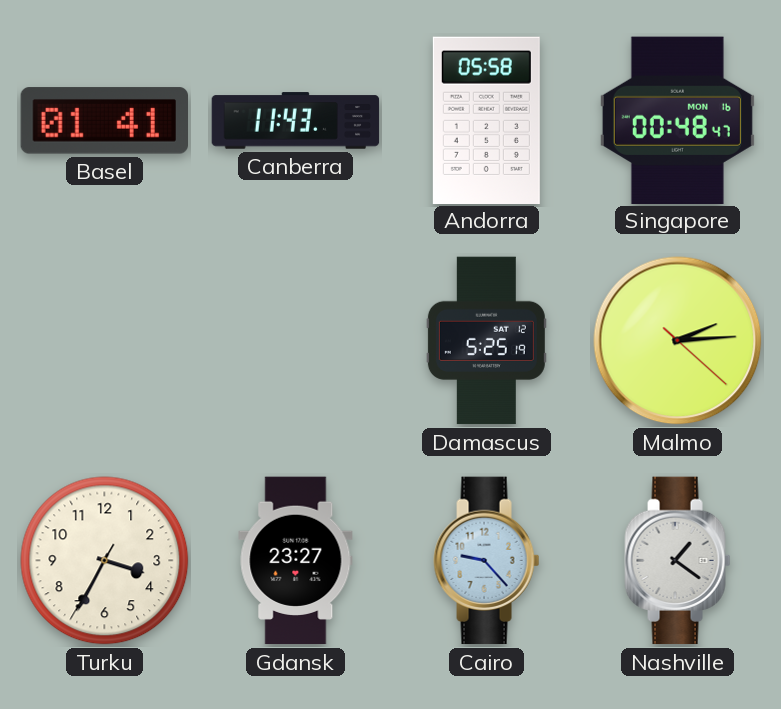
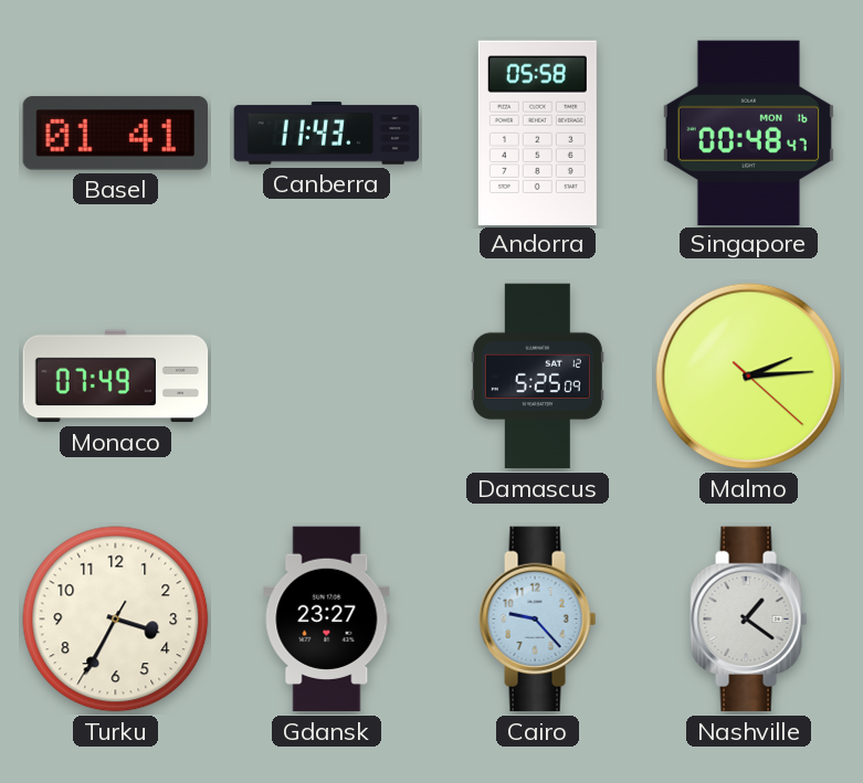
Monaco: none -> 07:49
Damascus: 5:25:19 -> 5:25:09
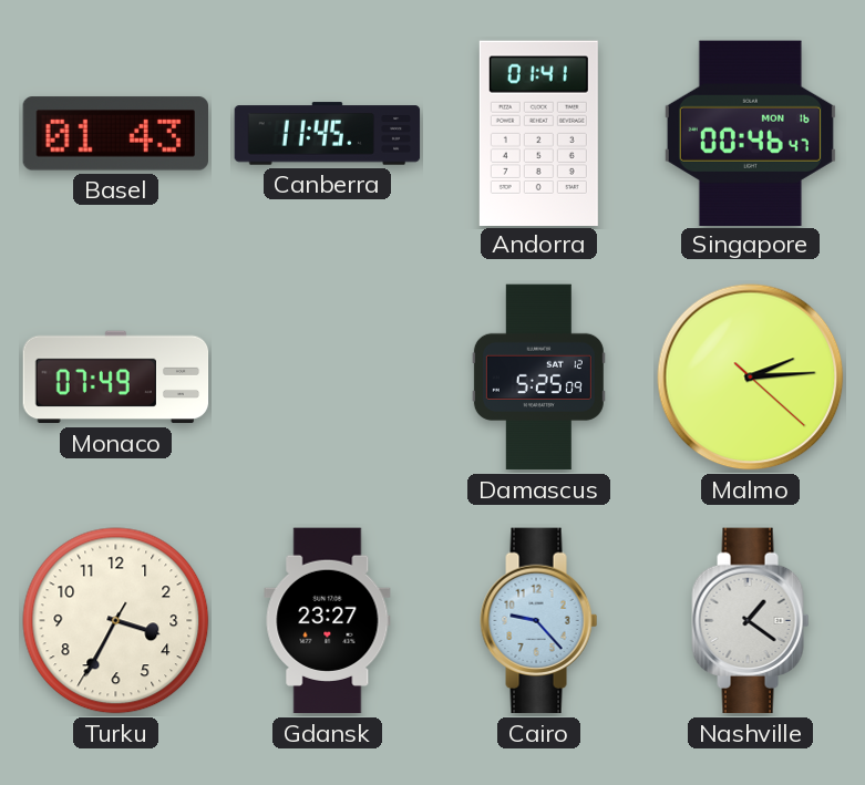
Basel: 01:41 -> 01:43
Canberra: 11:43 -> 11:45
Andorra: 05:58 -> 01:41
Singapore: 00:48 -> 00:46
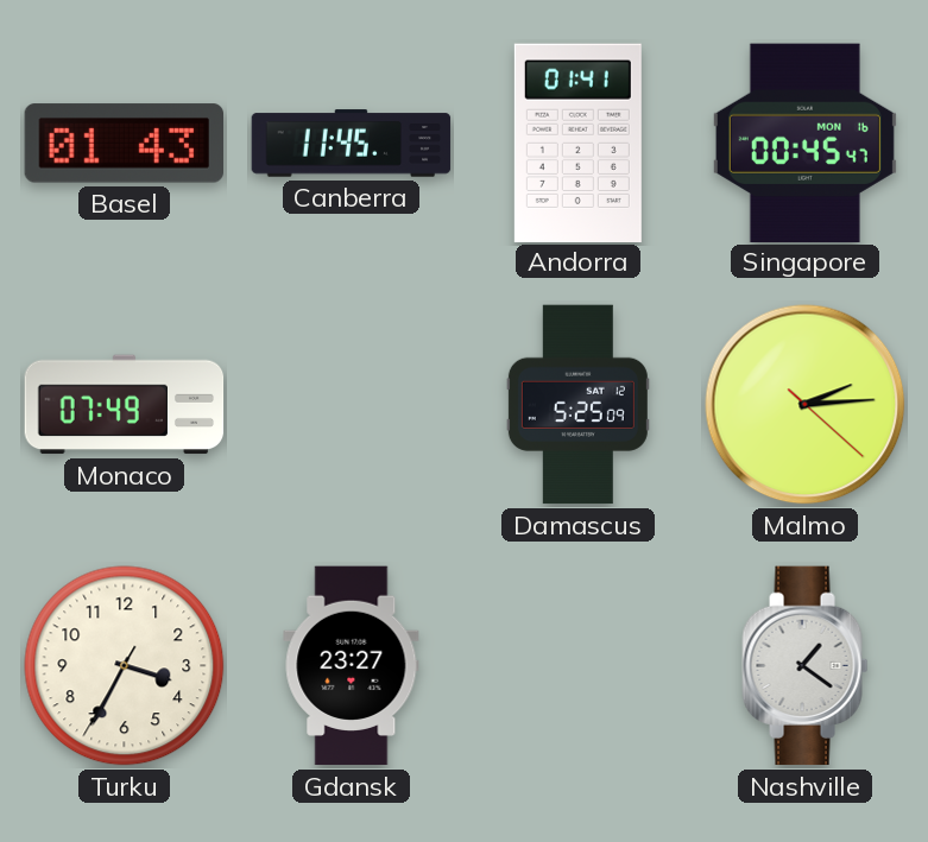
Singapore: 00:46 -> 00:45
Cairo: 9:23 -> none
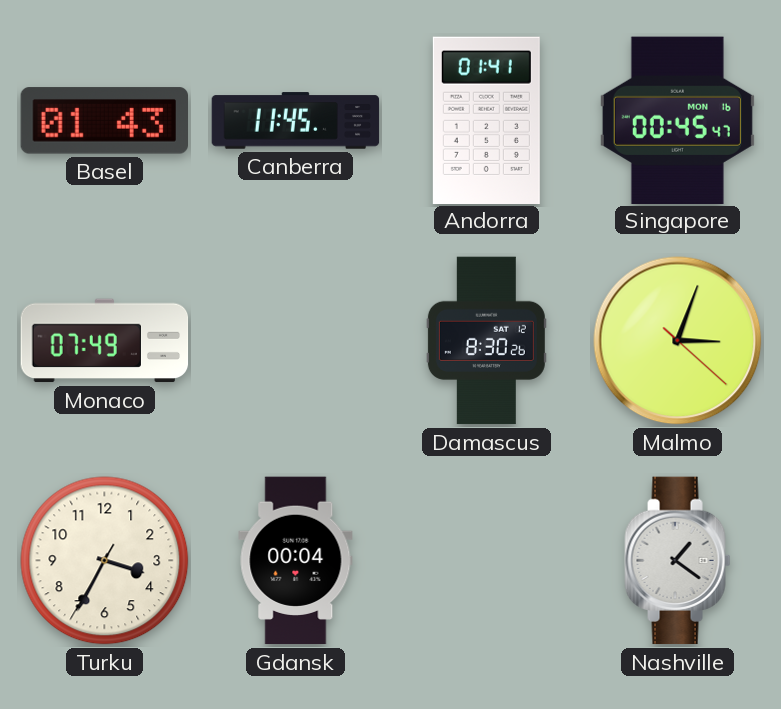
Damascus: 5:25 -> 8:30
Malmo: 2:14 -> 3:03
Gdansk: 23:27 -> 00:04
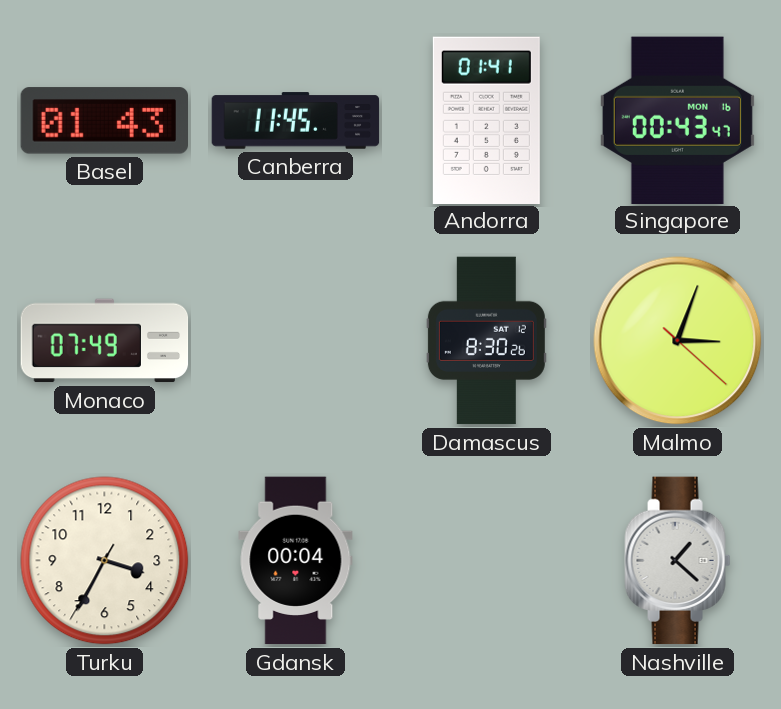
Singapore: 00:45 -> 00:43
Nashville: 1:21 -> 1:22
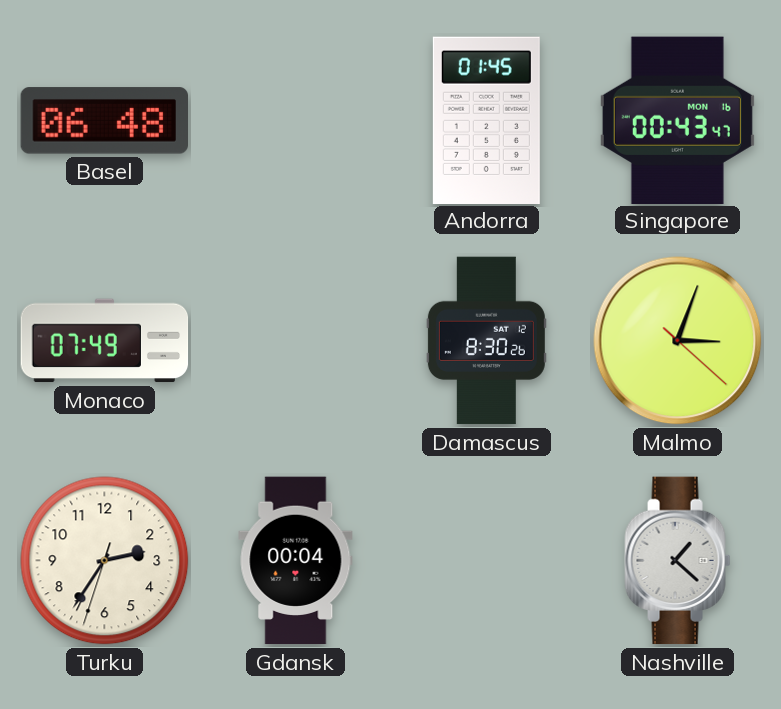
Basel: 01:43 -> 06:48
Canberra: 11:45 -> none
Andorra: 01:41 -> 01:45
Turku: 3:34 -> 2:35
